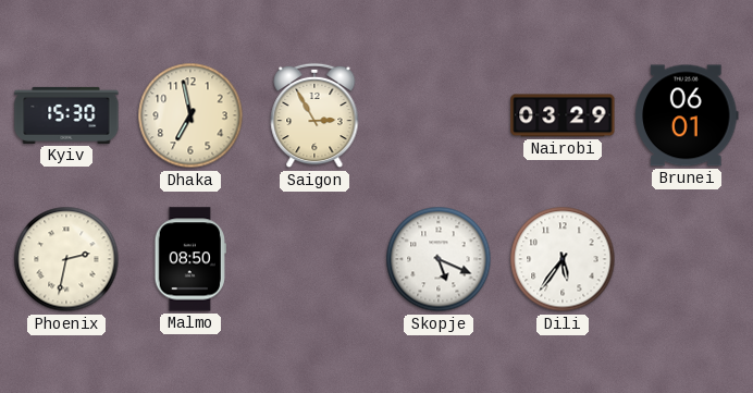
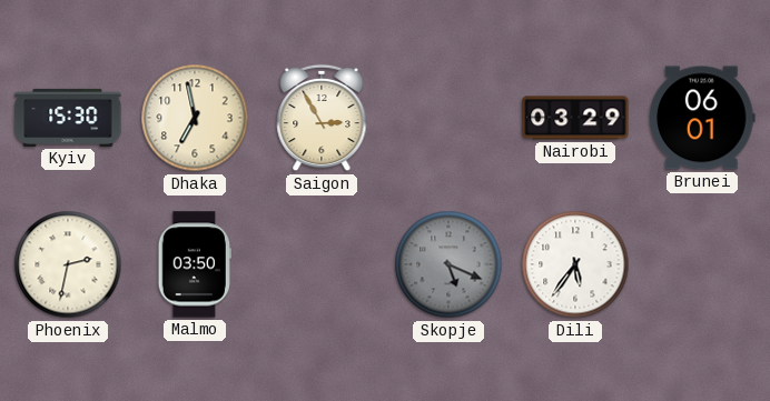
Malmo: 08:50 -> 03:50
Skopje dial: white -> grey
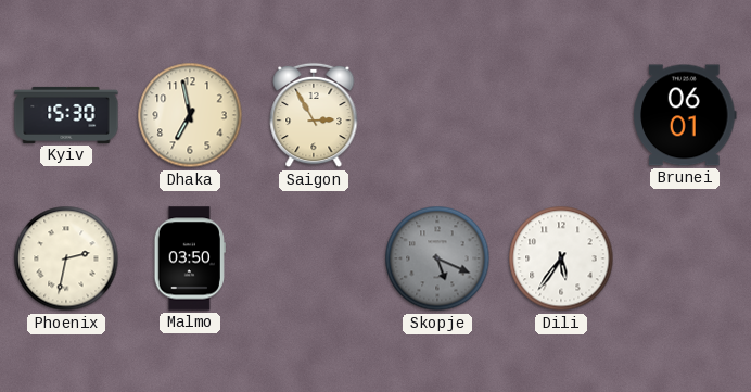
Nairobi: 03:29 -> none
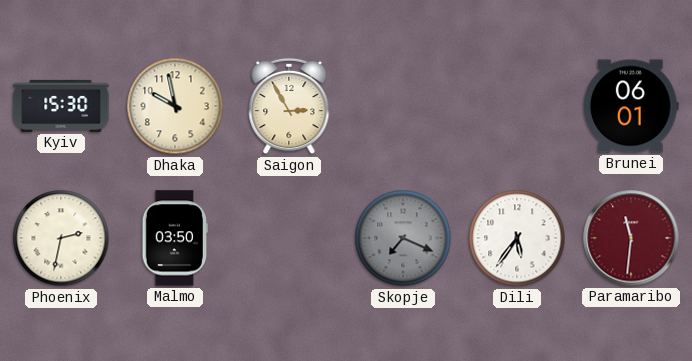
Dhaka: 6:58 -> 9:58
Skopje: 5:19 -> 7:19
Paramaribo: none -> 11:31
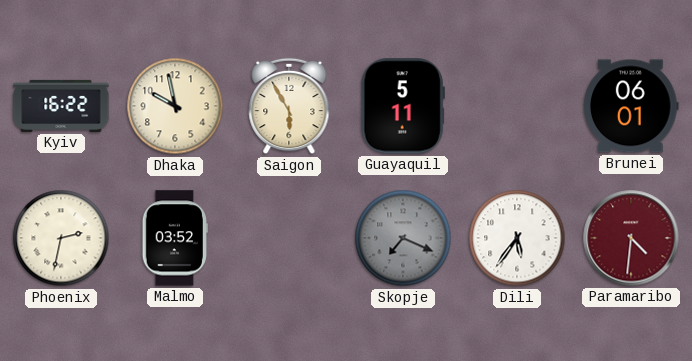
Kyiv: 15:30 -> 16:22
Saigon: 2:55 -> 5:55
Guayaquil: none -> 5:11
Malmo: 03:50 -> 03:52
Paramaribo: 11:31 -> 4:31
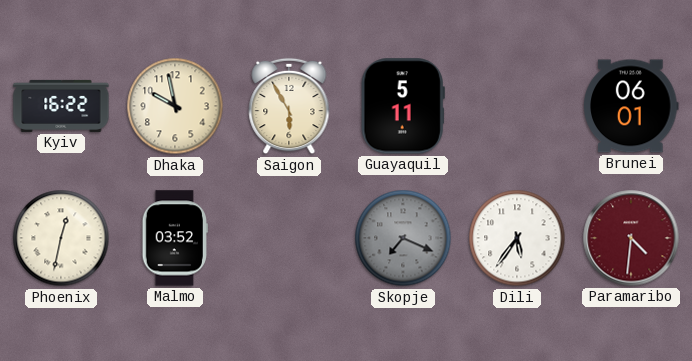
Phoenix: 2:32 -> 12:32
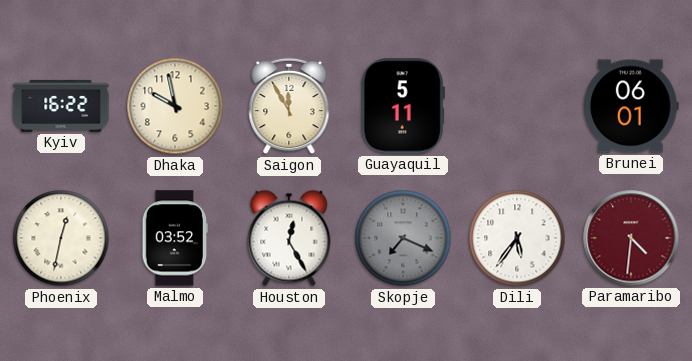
Saigon: 5:55 -> 11:55
Houston: none -> 12:25
